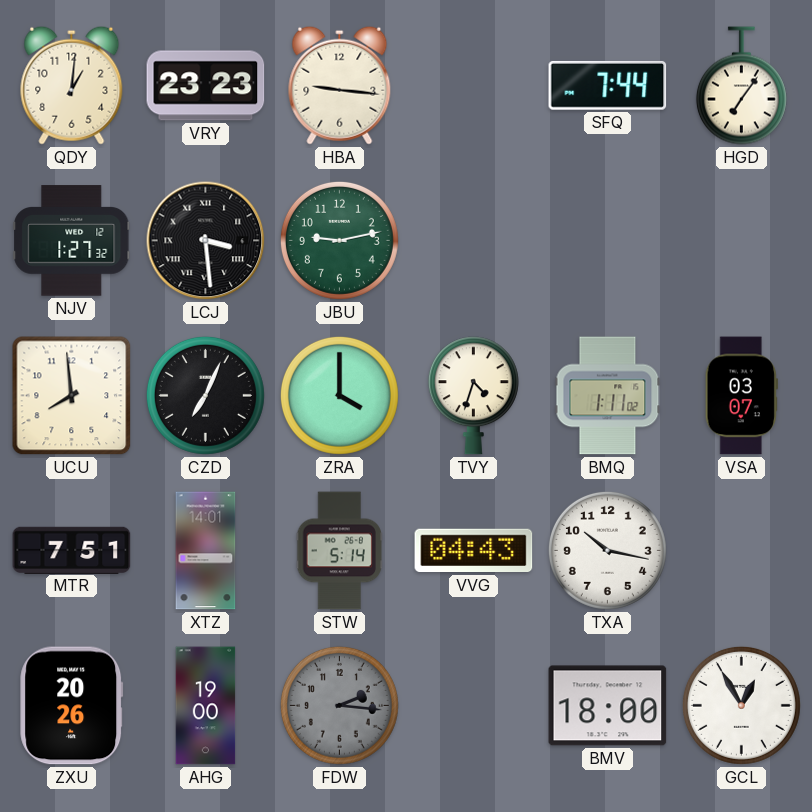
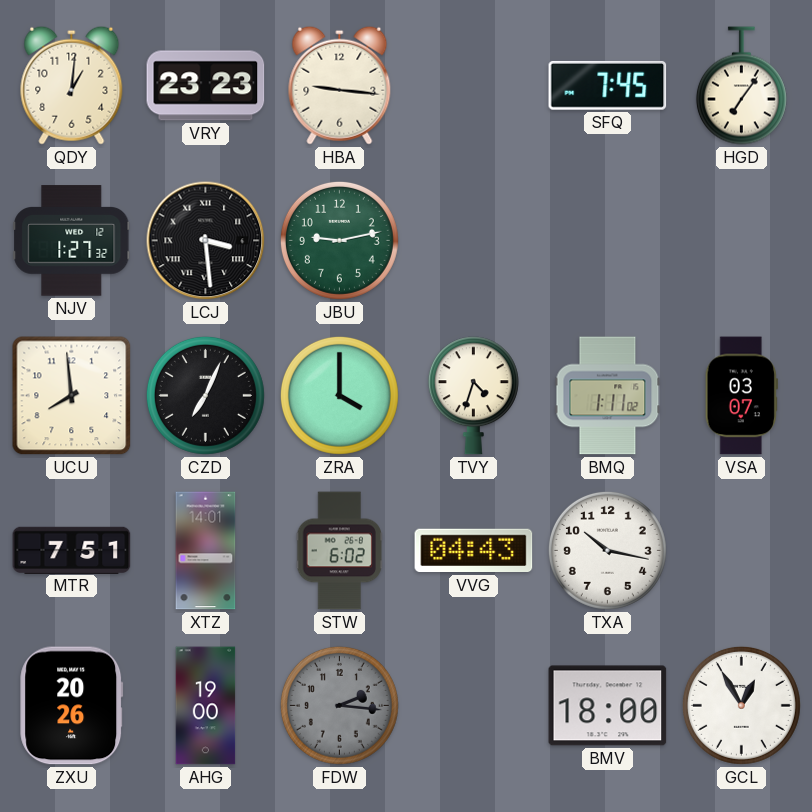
SFQ: 7:44 -> 7:45
STW: 5:14 -> 6:02
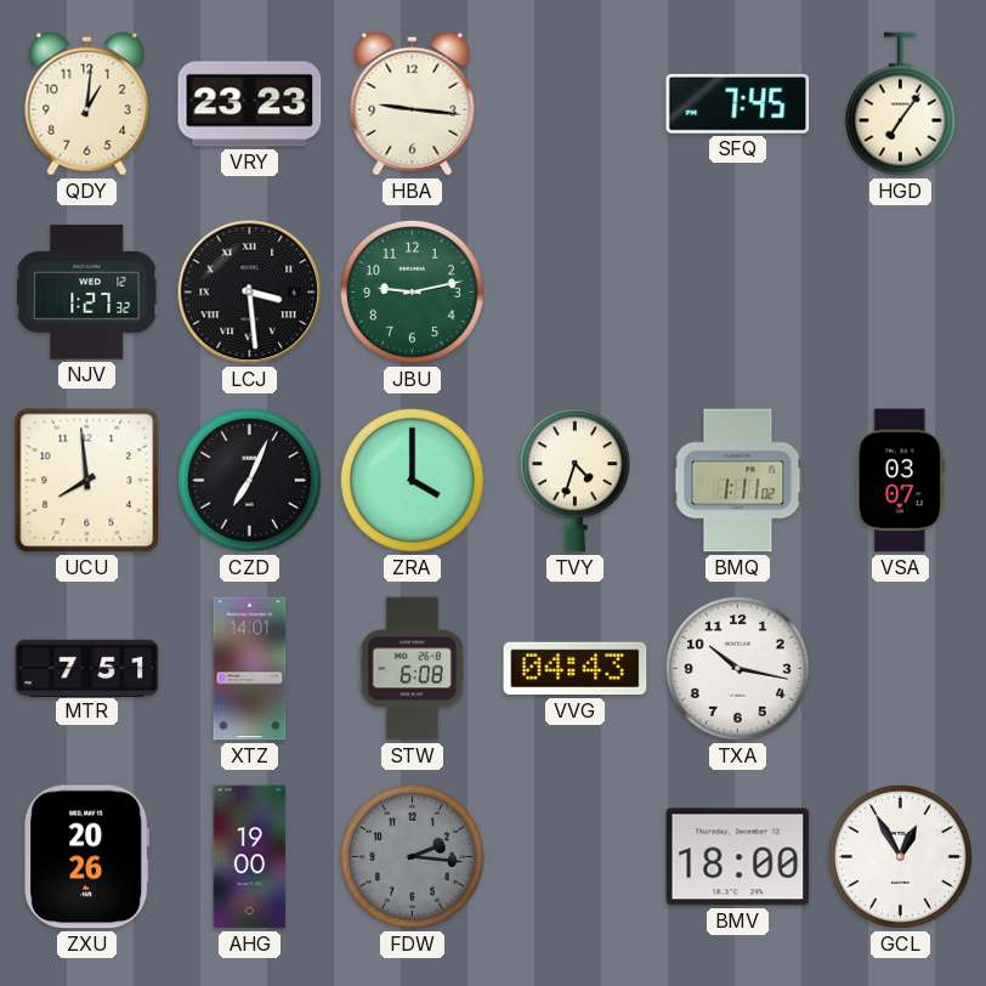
STW: 6:02 -> 6:08
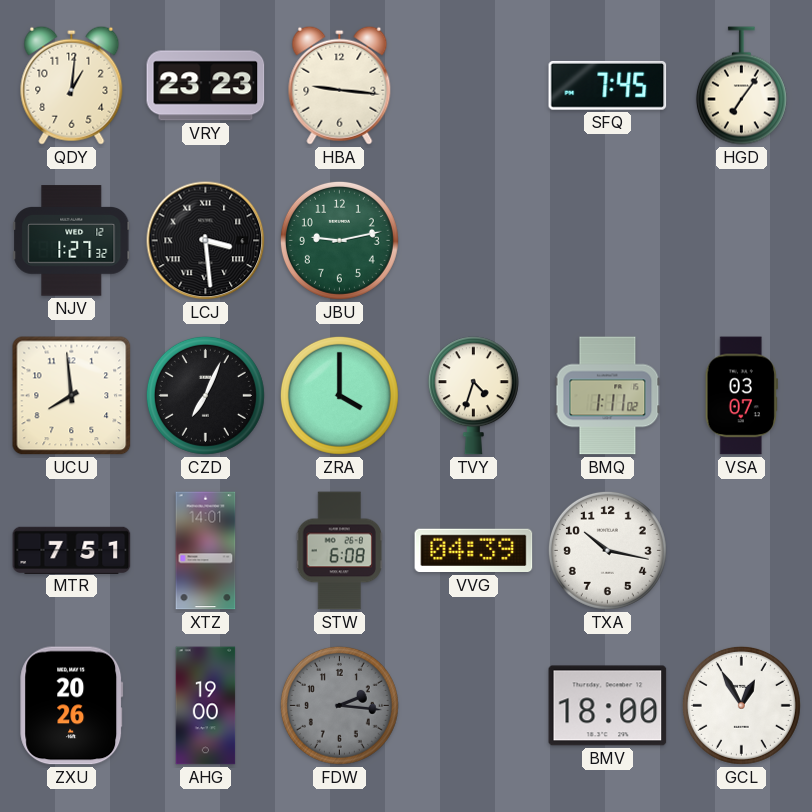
VVG: 04:43 -> 04:39
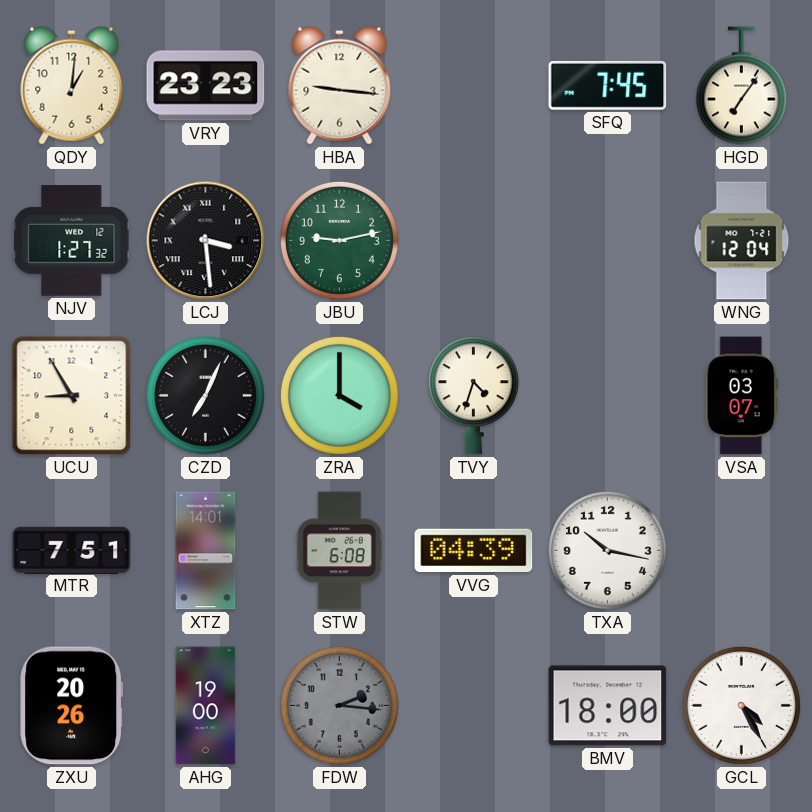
WNG: none -> 12:04
UCU: 7:59 -> 8:55
BMQ: 1:11 -> none
GCL: 12:55 -> 4:25
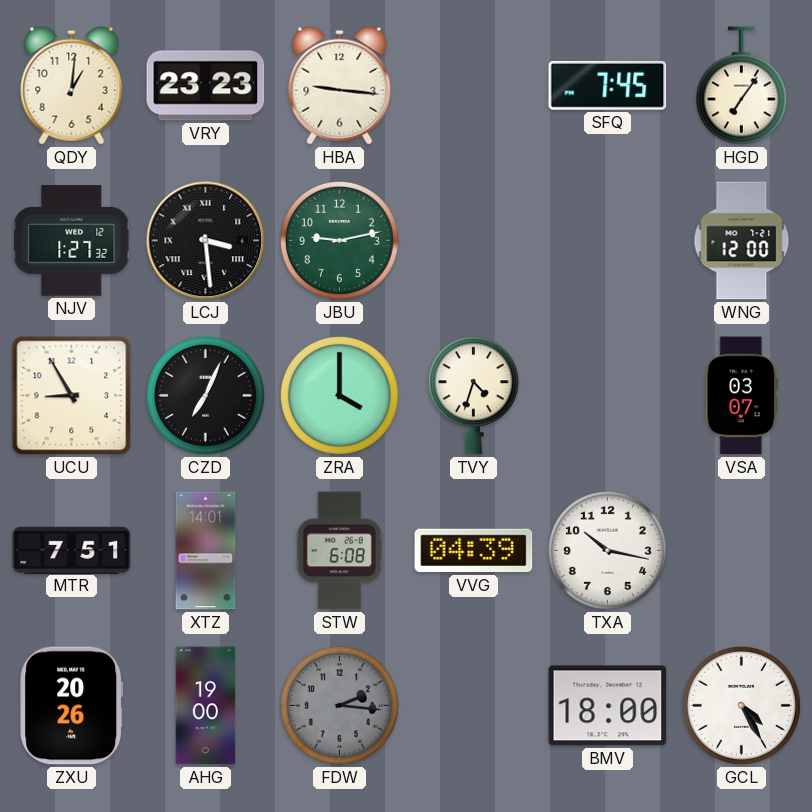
WNG: 12:04 -> 12:00
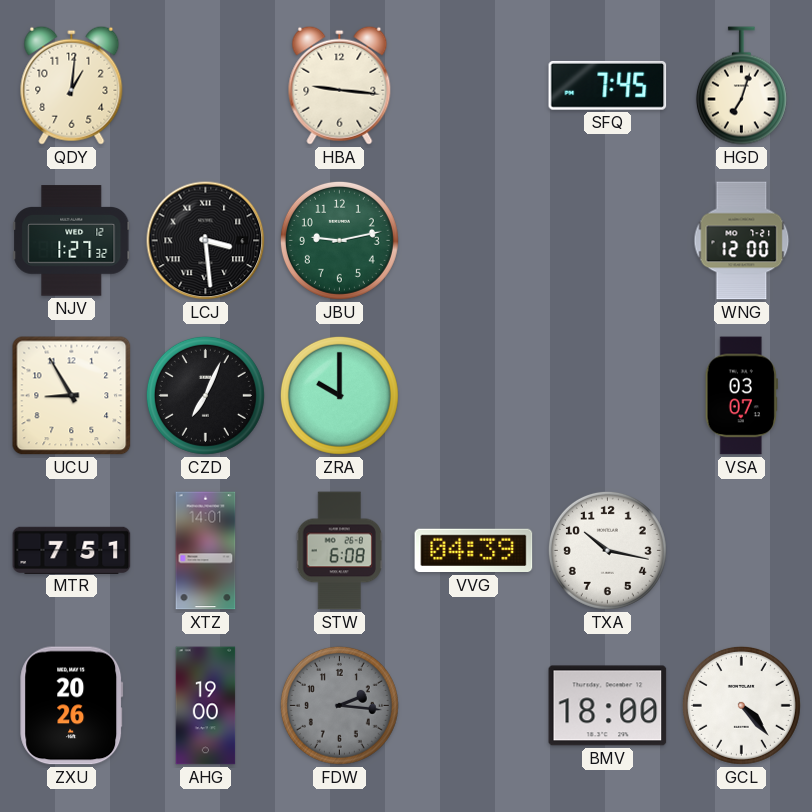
VRY: 23:23 -> none
HGD: 7:06 -> 7:03
ZRA: 4:00 -> 10:00
TVY: 4:33 -> none
GCL: 4:25 -> 4:23
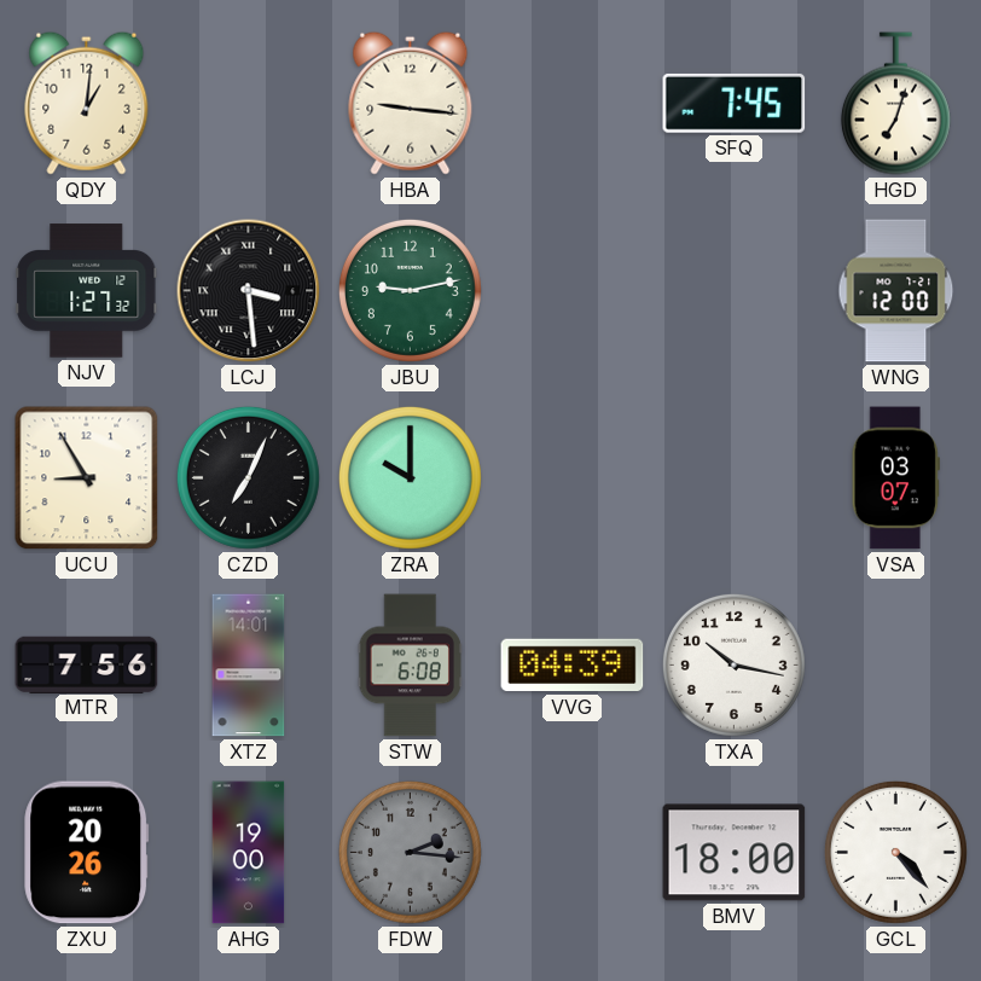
MTR: 7:51 -> 7:56
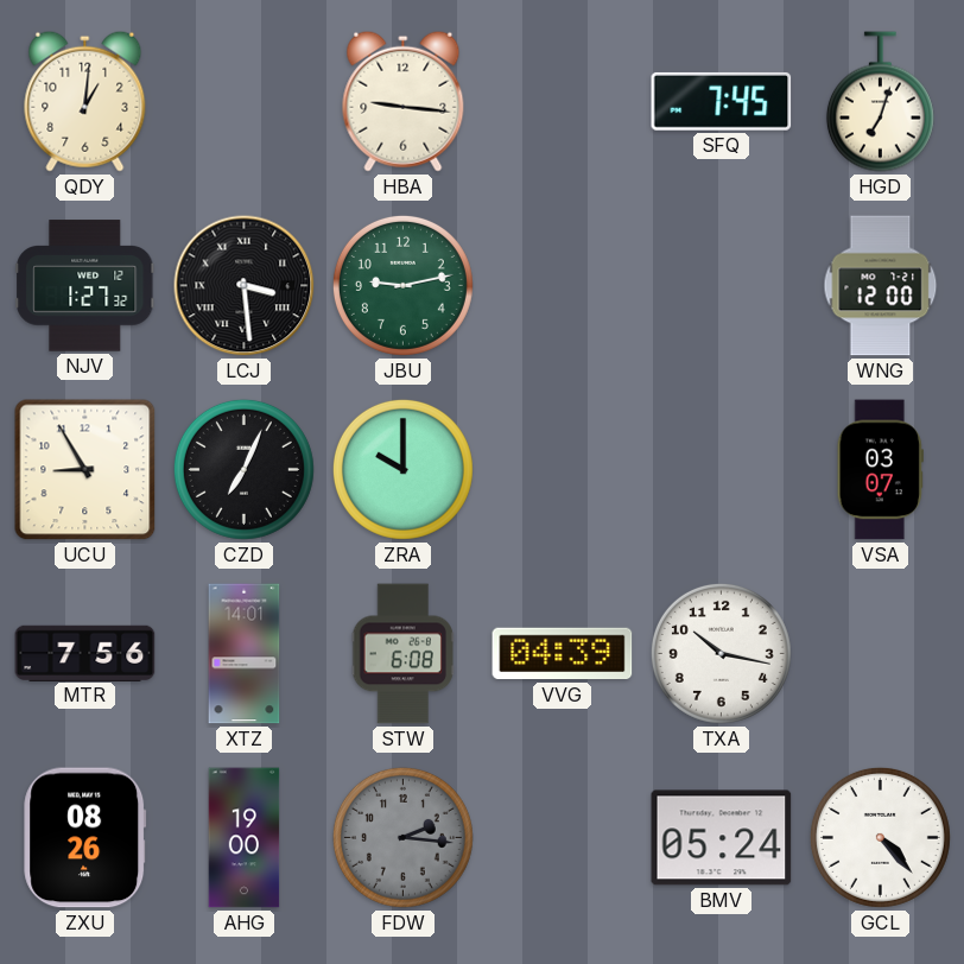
ZXU: 20:26 -> 08:26
BMV: 18:00 -> 05:24
